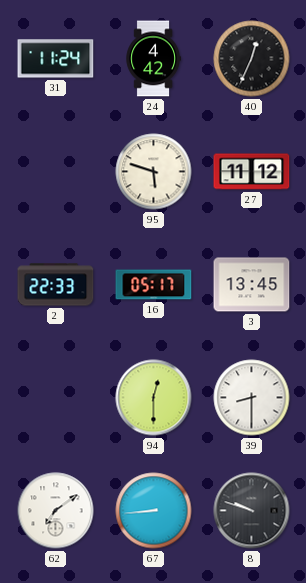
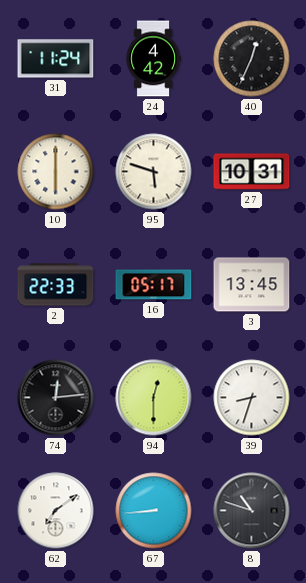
10: none -> 6:00
27: 11:12 -> 10:31
74: none -> 12:14
39: 8:30 -> 8:33
8: 9:48 -> 10:48
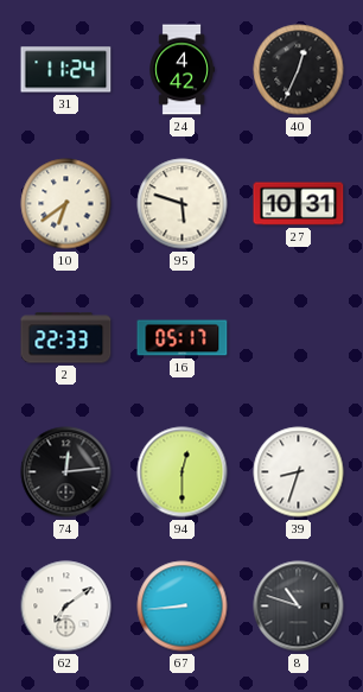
10: 6:00 -> 6:39
3: 13:45 -> none
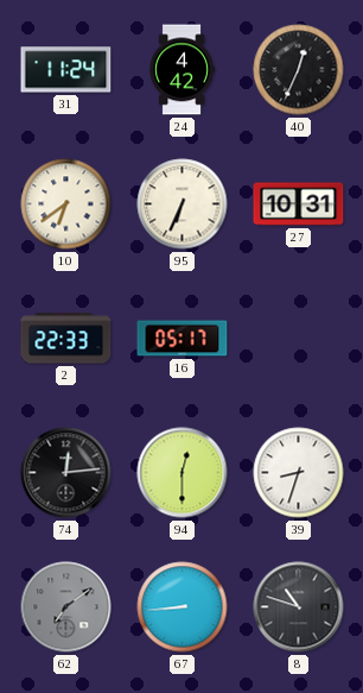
95: 5:48 -> 6:34
62 dial: white -> grey
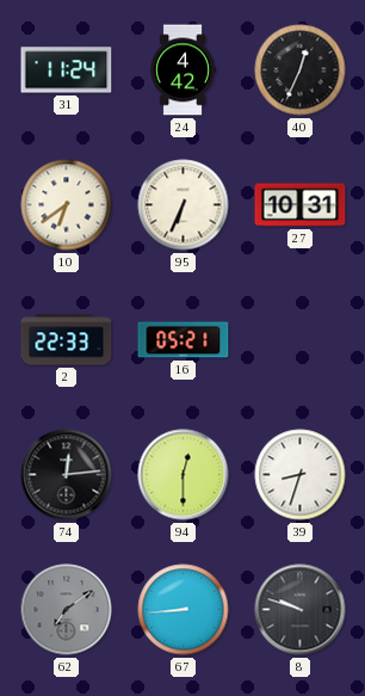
16: 05:17 -> 05:21
8: 10:48 -> 9:48
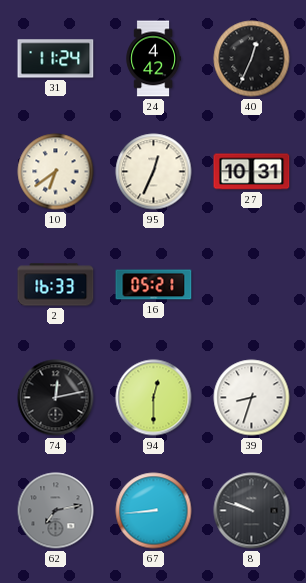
95: 6:34 -> 12:34
2: 22:33 -> 16:33
74: 12:14 -> 12:13
62: 7:09 -> 7:13
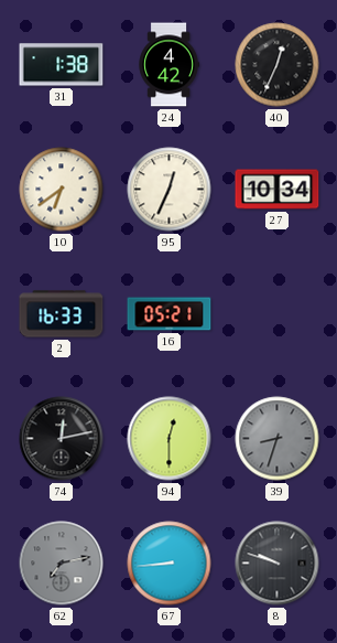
31: 11:24 -> 1:38
27: 10:31 -> 10:34
39 dial: white -> grey
